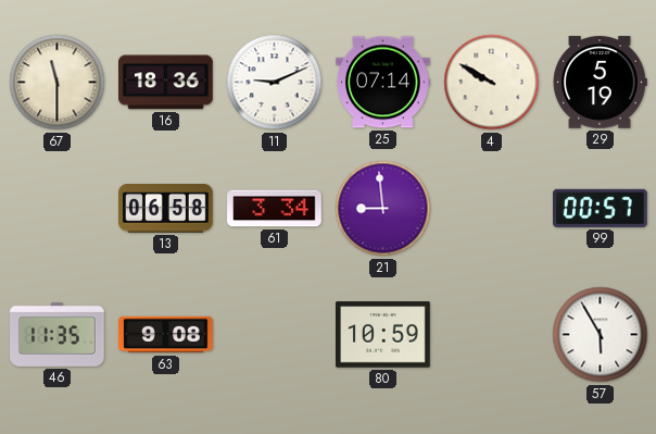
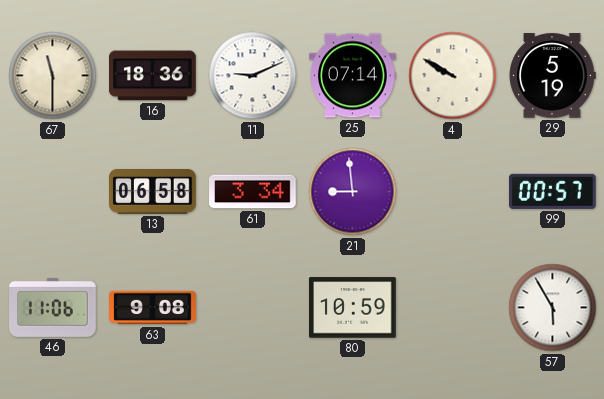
46: 11:35 -> 11:06
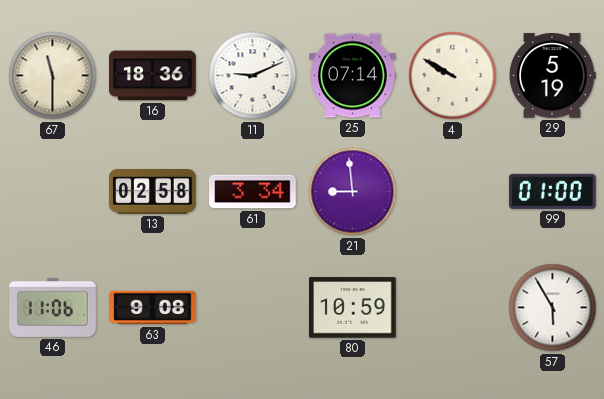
13: 06:58 -> 02:58
99: 00:57 -> 01:00
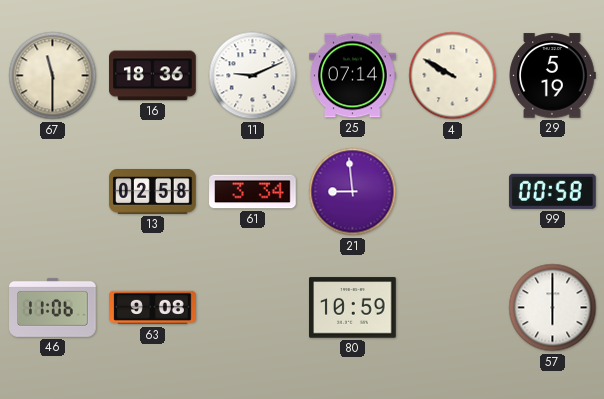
99: 01:00 -> 00:58
57: 5:55 -> 6:00
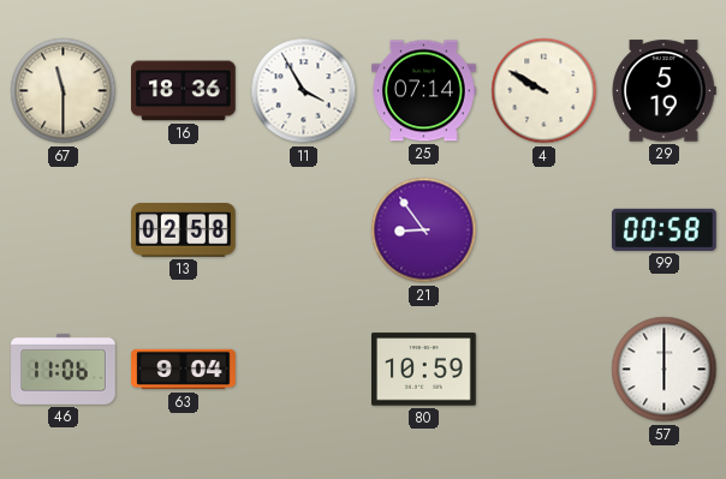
11: 9:11 -> 3:55
61: 3:34 -> none
21: 8:59 -> 8:54
63: 9:08 -> 9:04
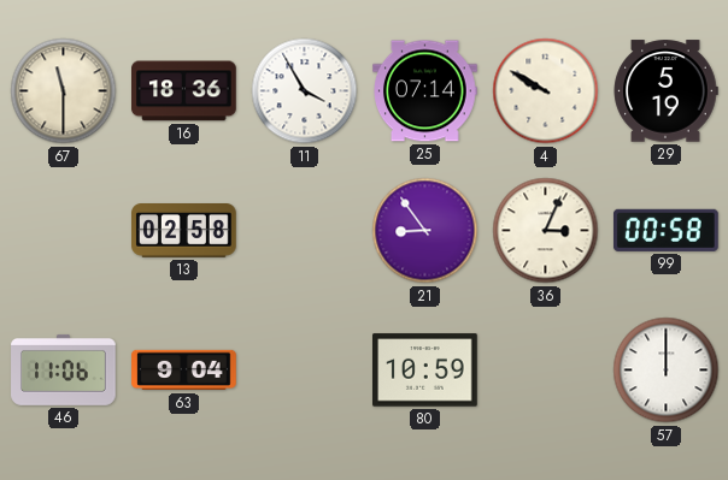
36: none -> 3:04
57: 6:00 -> 12:00
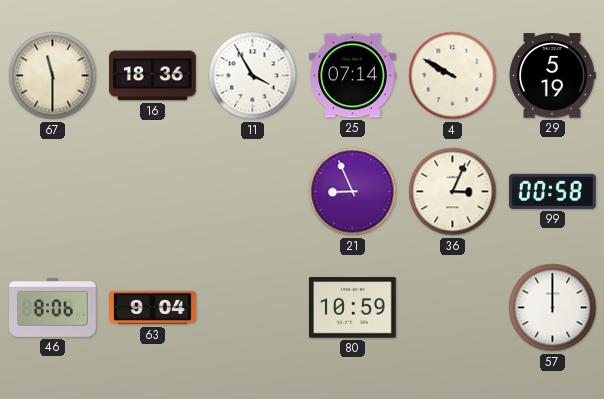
13: 02:58 -> none
21: 8:54 -> 8:56
46: 11:06 -> 8:06
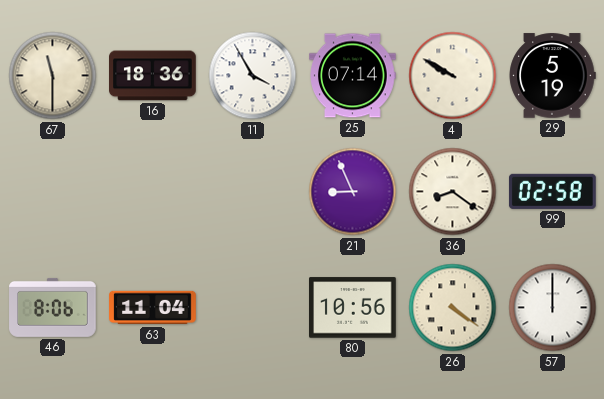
36: 3:04 -> 8:21
99: 00:58 -> 02:58
63: 9:04 -> 11:04
80: 10:59 -> 10:56
26: none -> 4:21
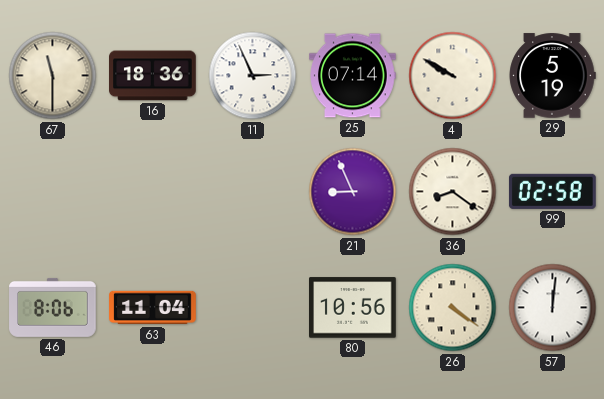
11: 3:55 -> 2:56
57: 12:00 -> 12:01
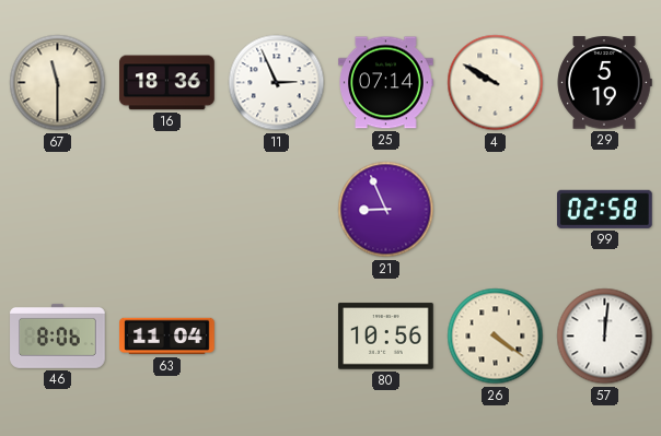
36: 8:21 -> none
